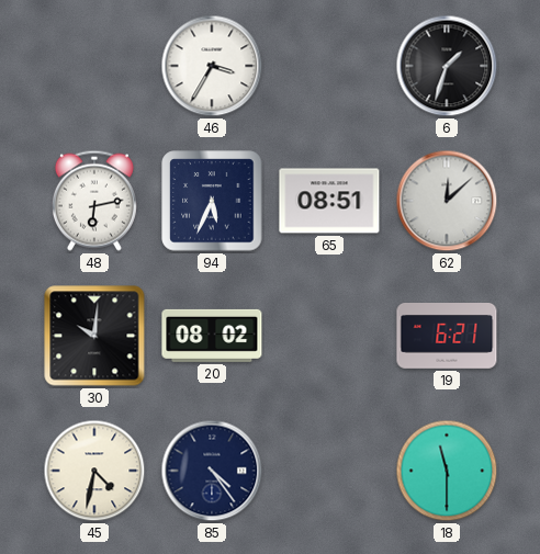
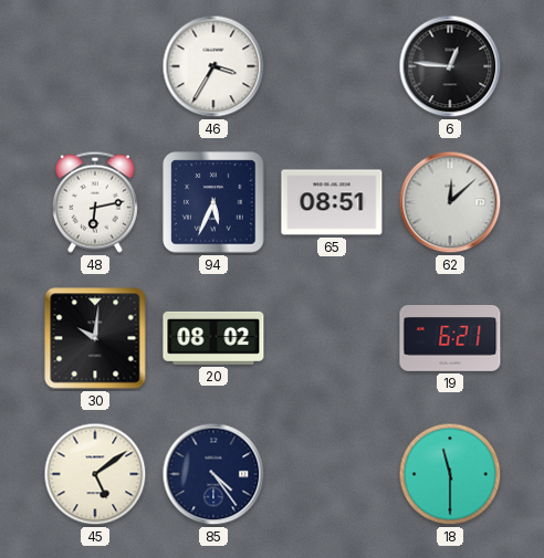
6: 1:33 -> 12:46
45: 4:32 -> 5:09
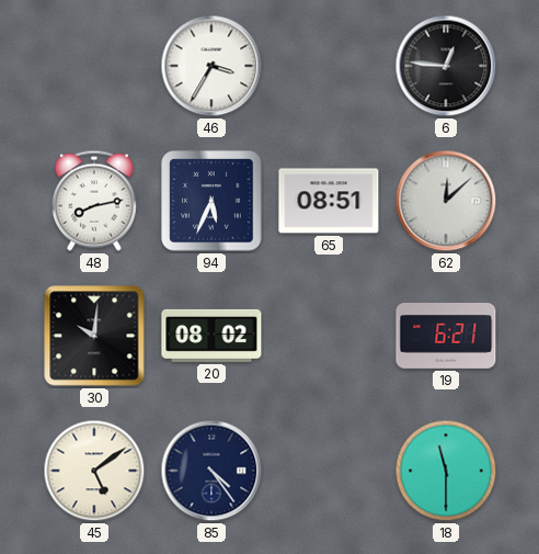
48: 6:13 -> 8:13
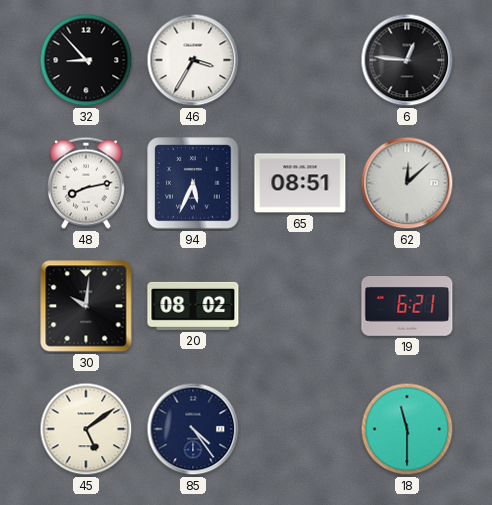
32: none -> 8:53
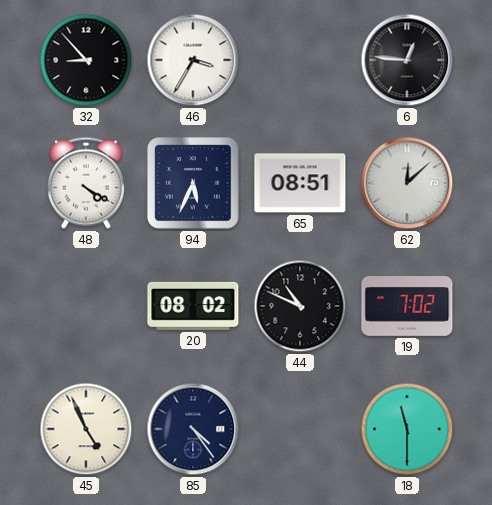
48: 8:13 -> 4:20
30: 10:01 -> none
44: none -> 10:49
19: 6:21 -> 7:02
45: 5:09 -> 4:56
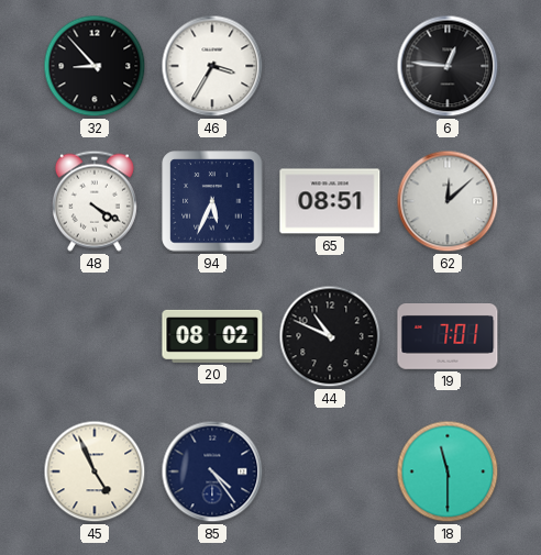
19: 7:02 -> 7:01
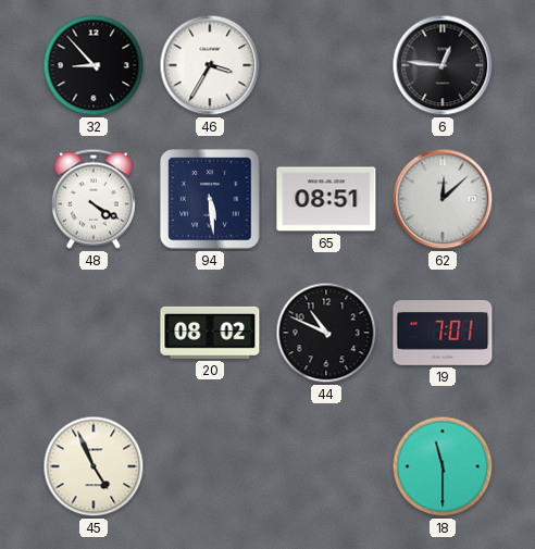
94: 5:34 -> 5:29
85: 4:24 -> none
